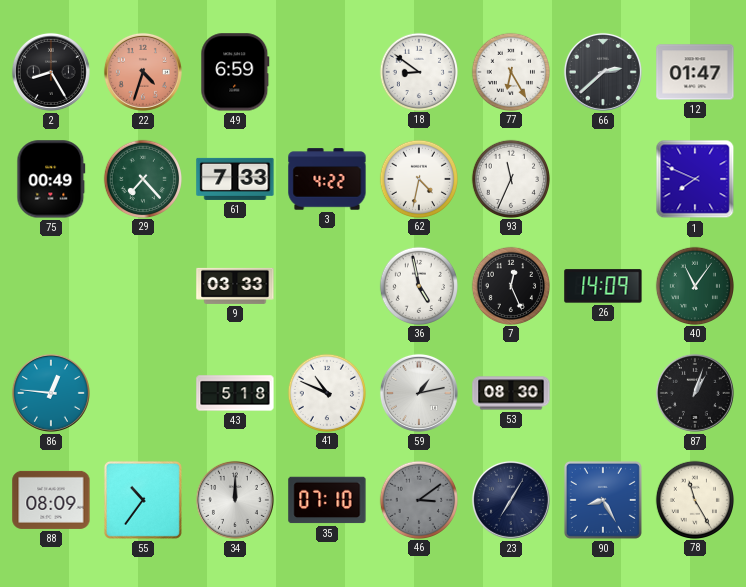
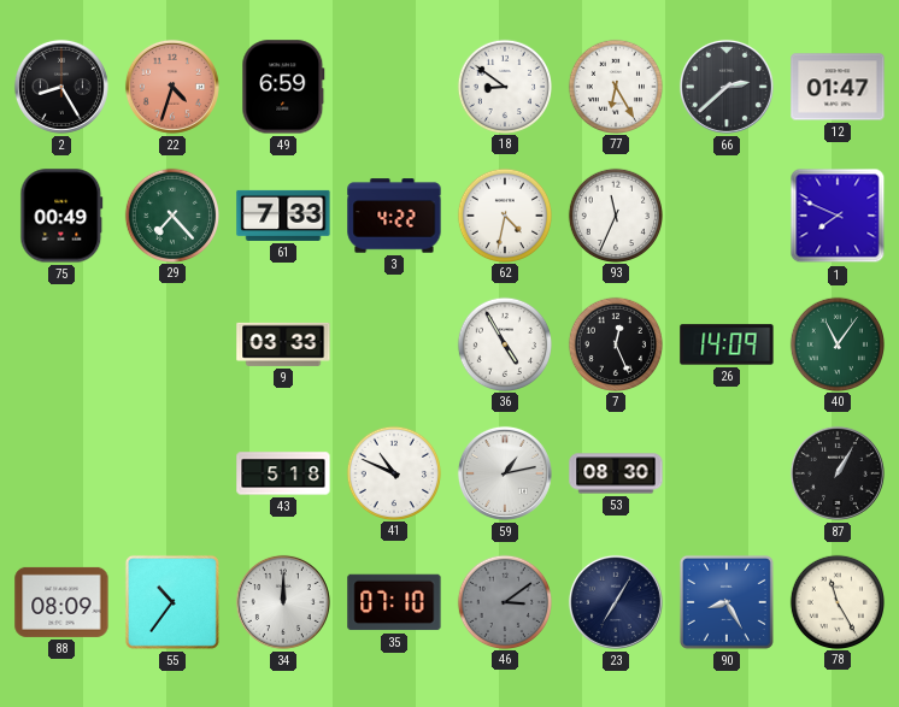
36: 4:58 -> 4:55
86: 12:46 -> none
87: 1:03 -> 1:05
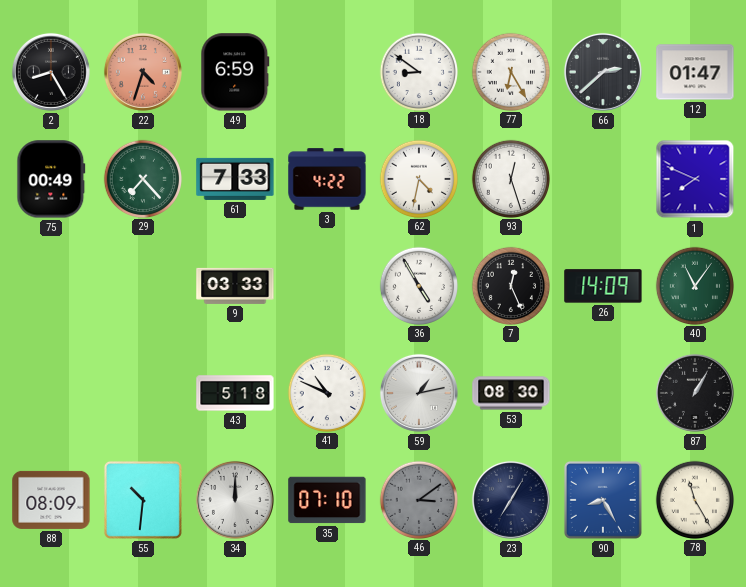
93: 11:34 -> 12:27
55: 10:36 -> 10:31
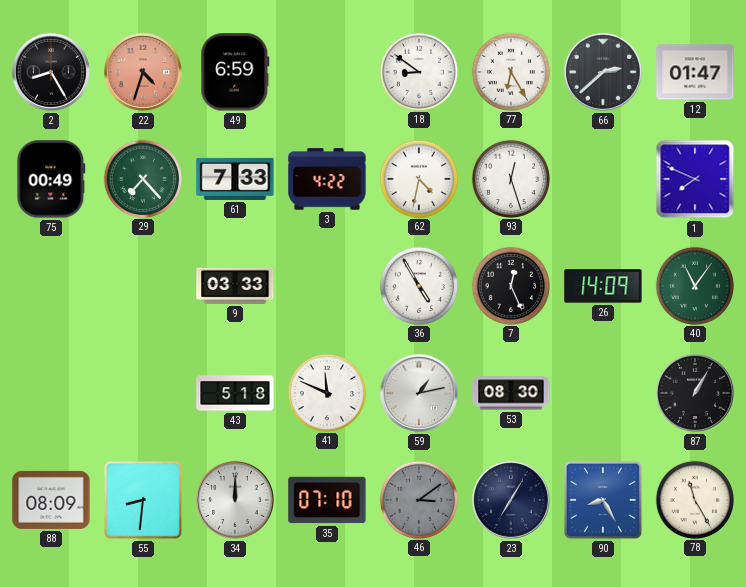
41: 10:49 -> 11:49
55: 10:31 -> 8:31
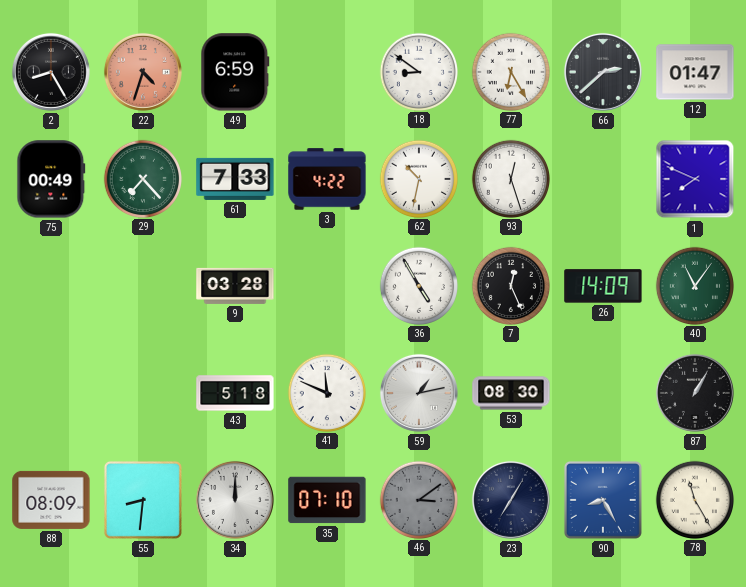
62: 4:32 -> 10:32
9: 03:33 -> 03:28
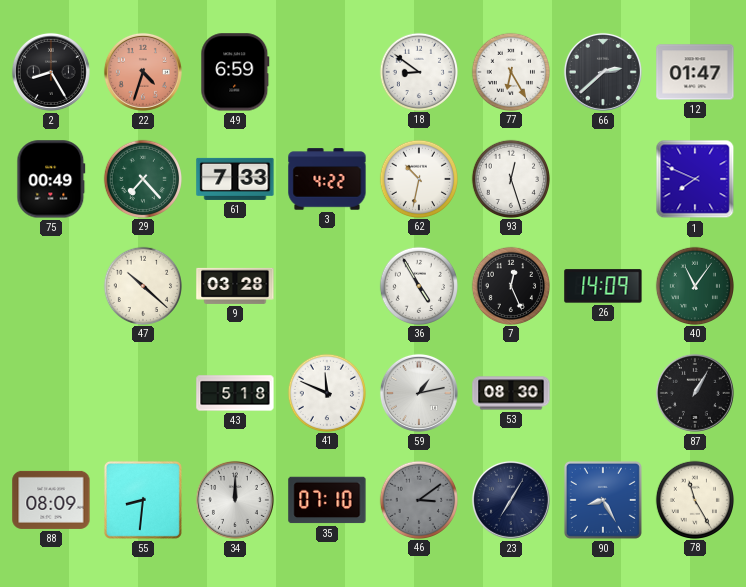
47: none -> 10:22
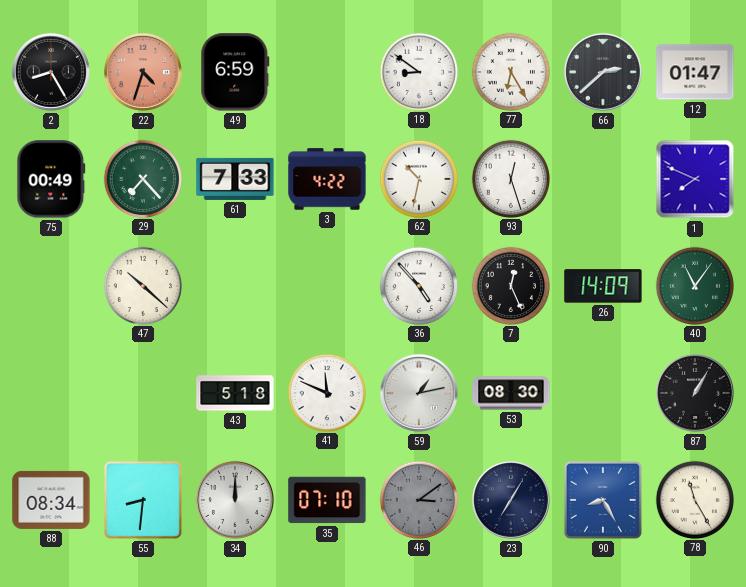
9: 03:28 -> none
36: 4:55 -> 4:53
88: 08:09 -> 08:34
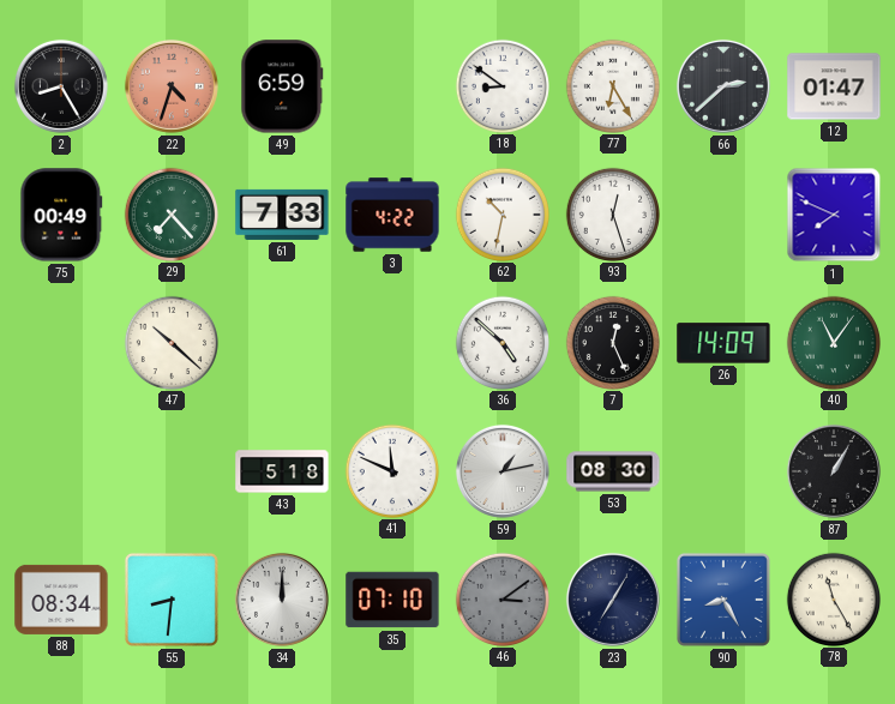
36: 4:53 -> 4:52
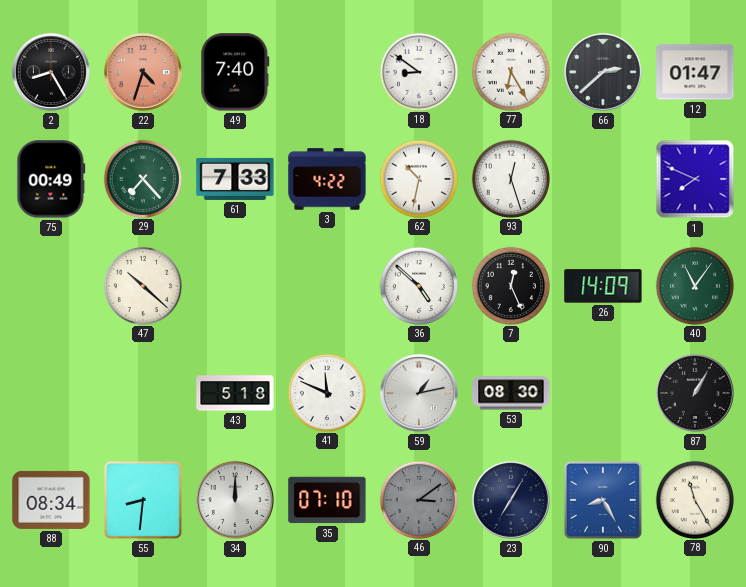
49: 6:59 -> 7:40
